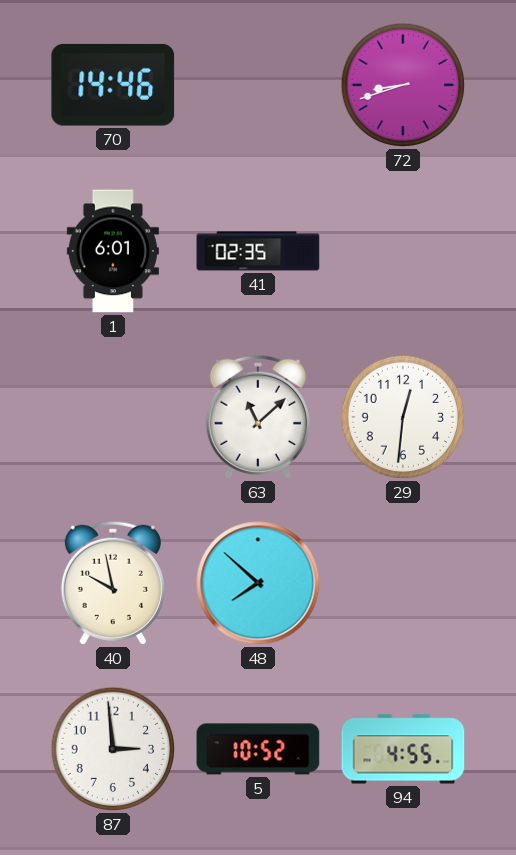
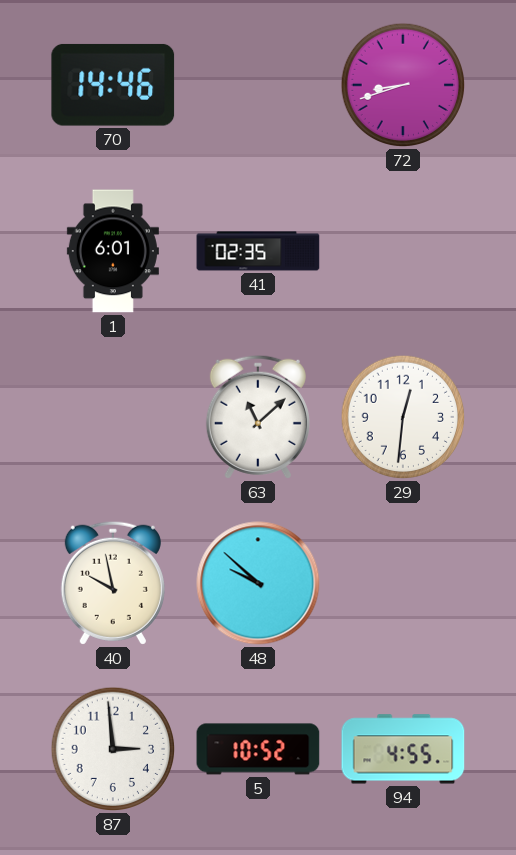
48: 7:52 -> 9:52
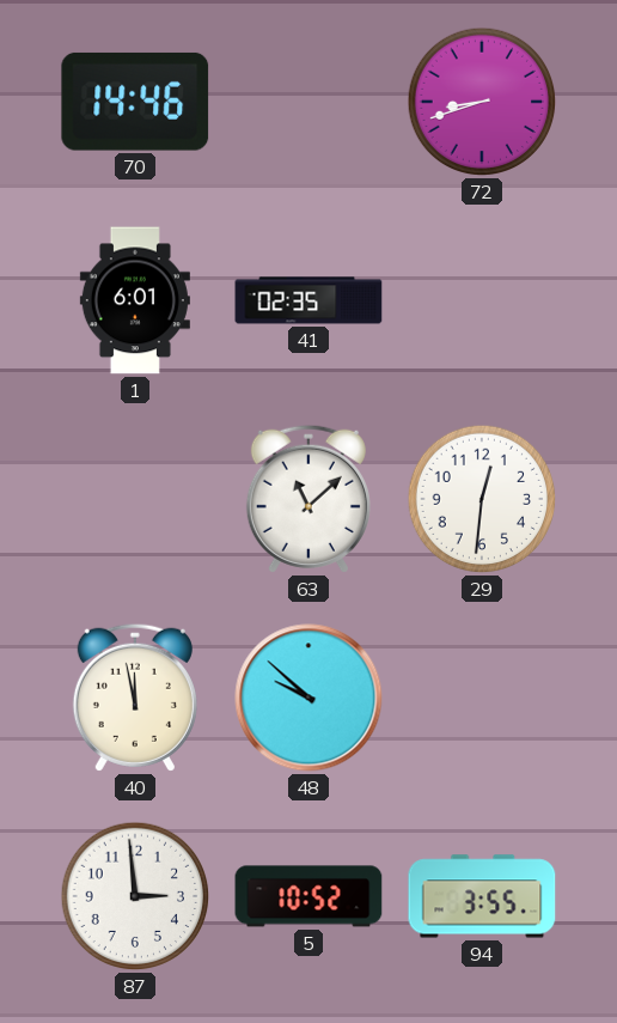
40: 9:58 -> 11:58
94: 4:55 -> 3:55
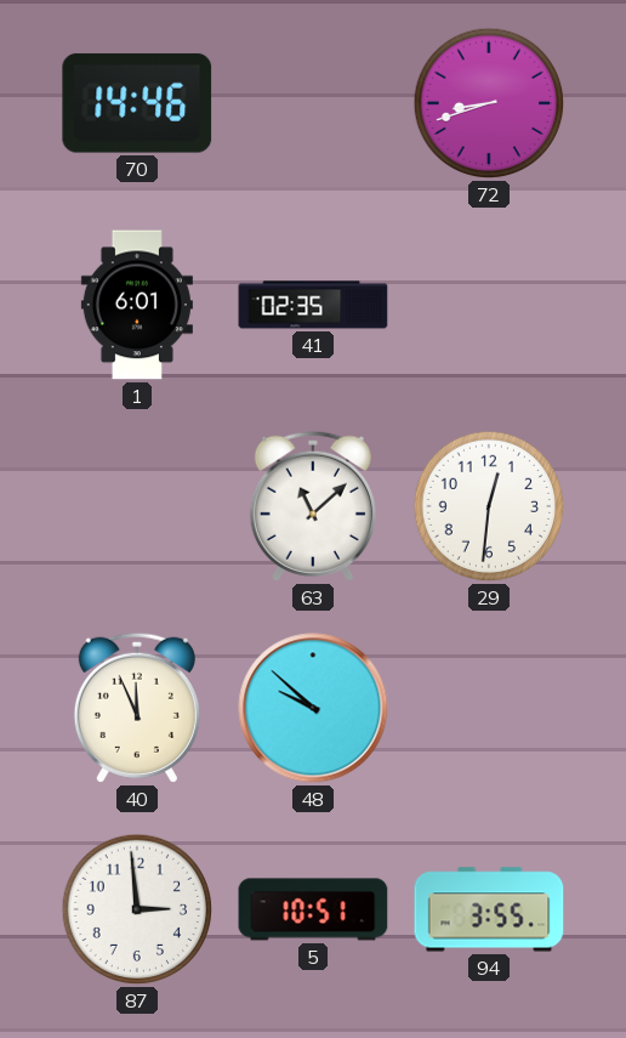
40: 11:58 -> 11:56
5: 10:52 -> 10:51
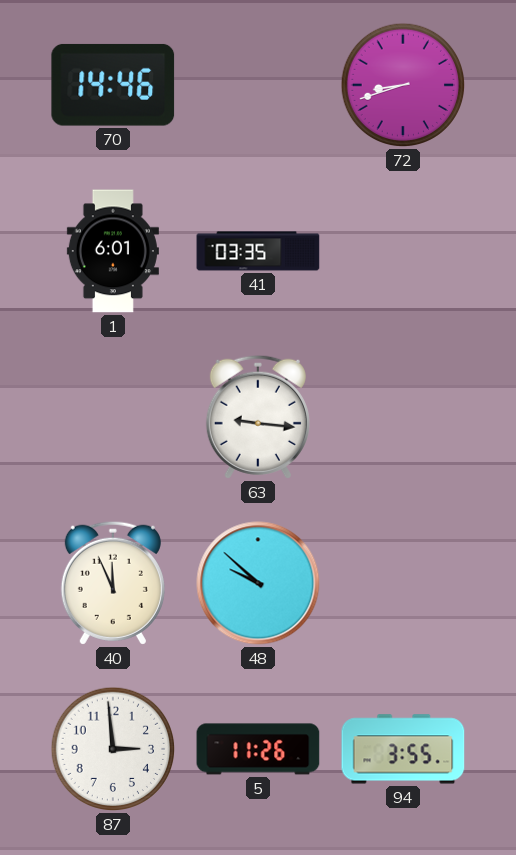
41: 02:35 -> 03:35
63: 11:08 -> 9:16
29: 12:31 -> none
5: 10:51 -> 11:26
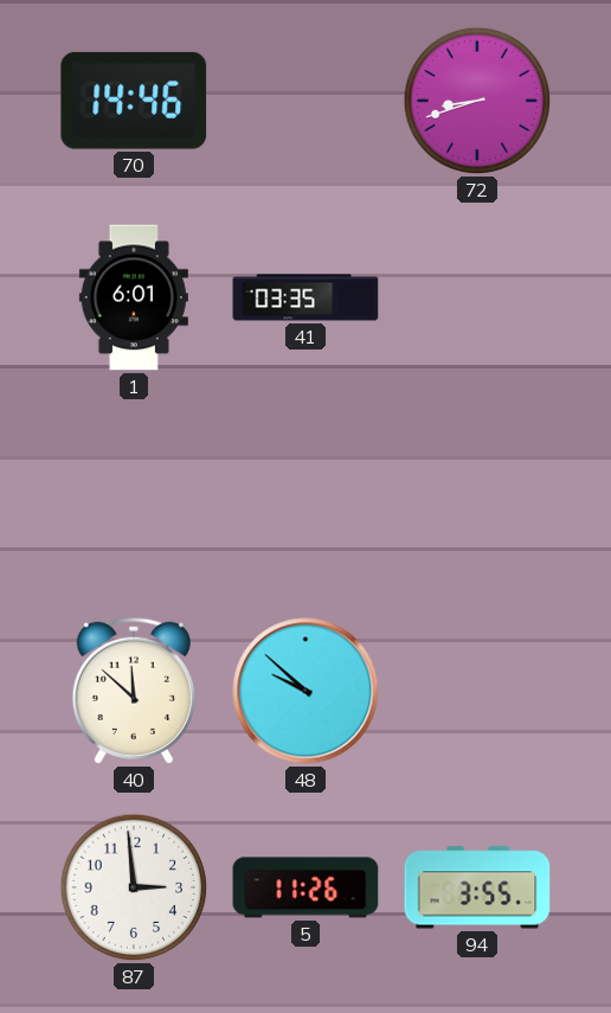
63: 9:16 -> none
40: 11:56 -> 11:52
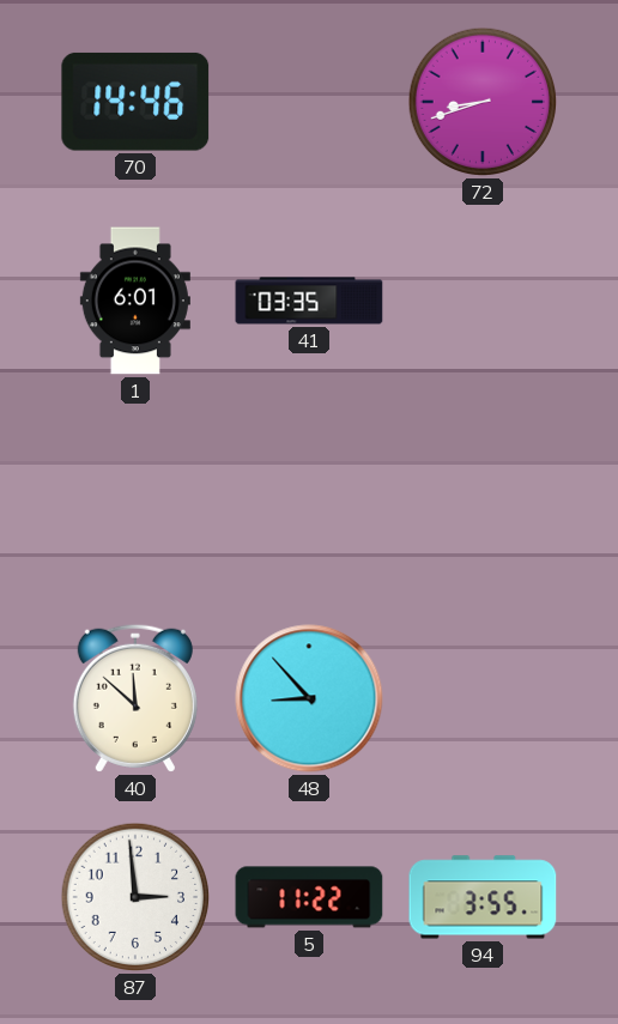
48: 9:52 -> 8:53
5: 11:26 -> 11:22
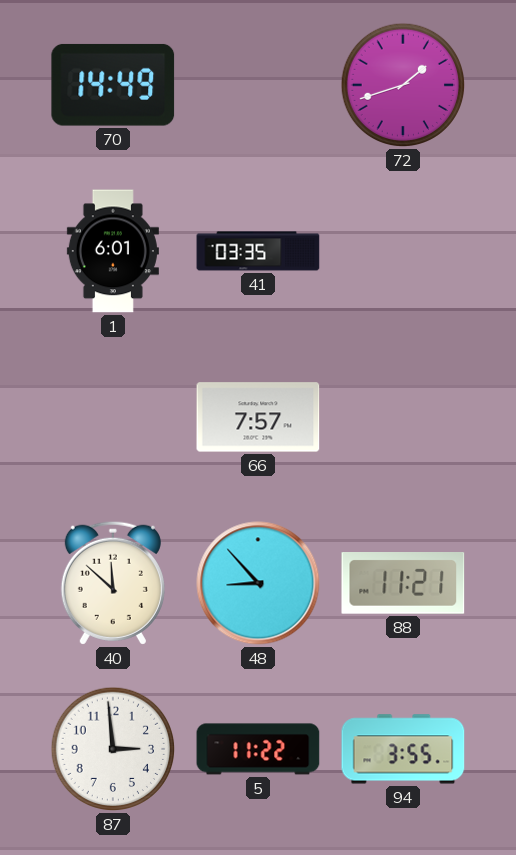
70: 14:46 -> 14:49
72: 8:42 -> 1:42
66: none -> 7:57
88: none -> 11:21
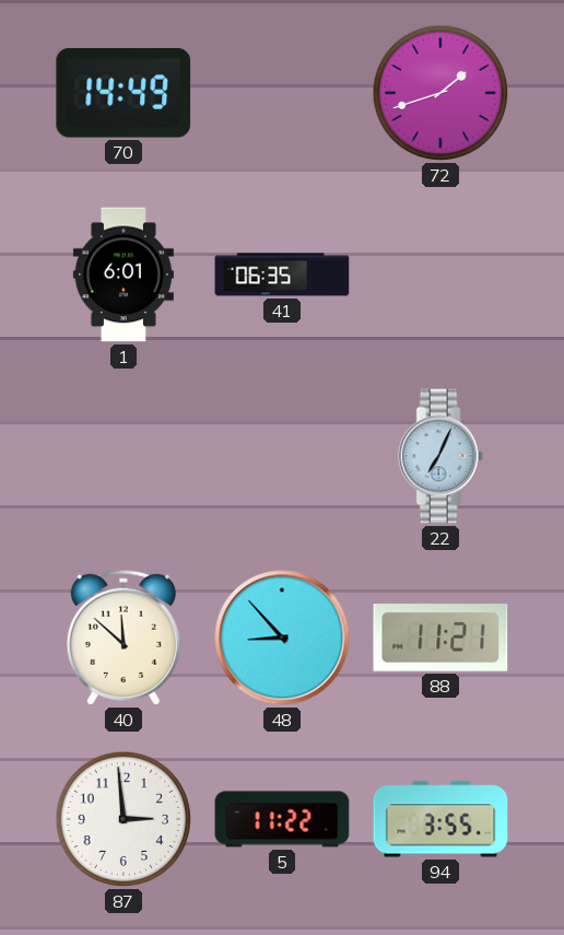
41: 03:35 -> 06:35
66: 7:57 -> none
22: none -> 7:04
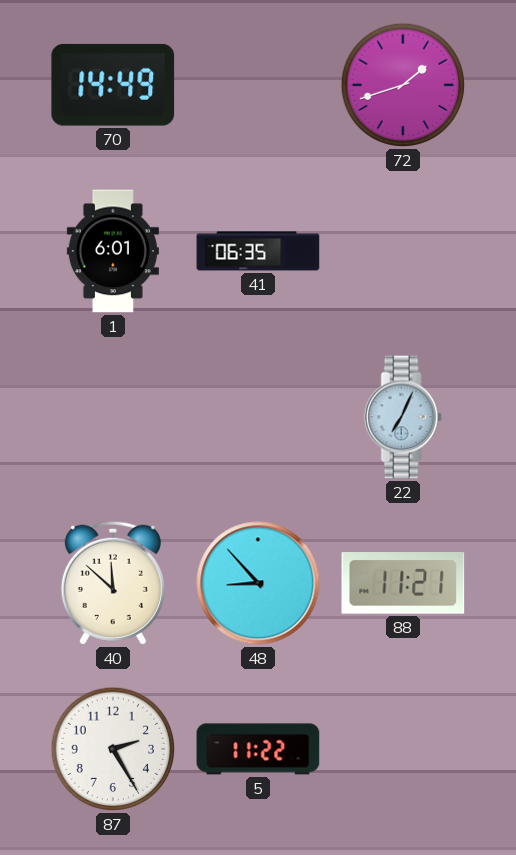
87: 2:59 -> 2:25
94: 3:55 -> none
